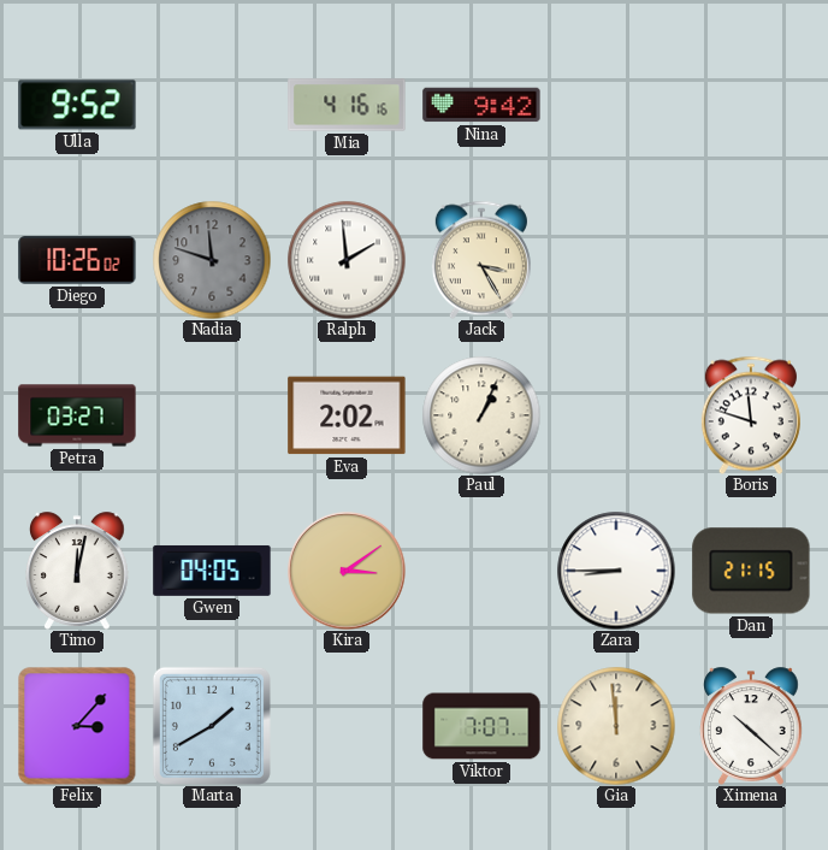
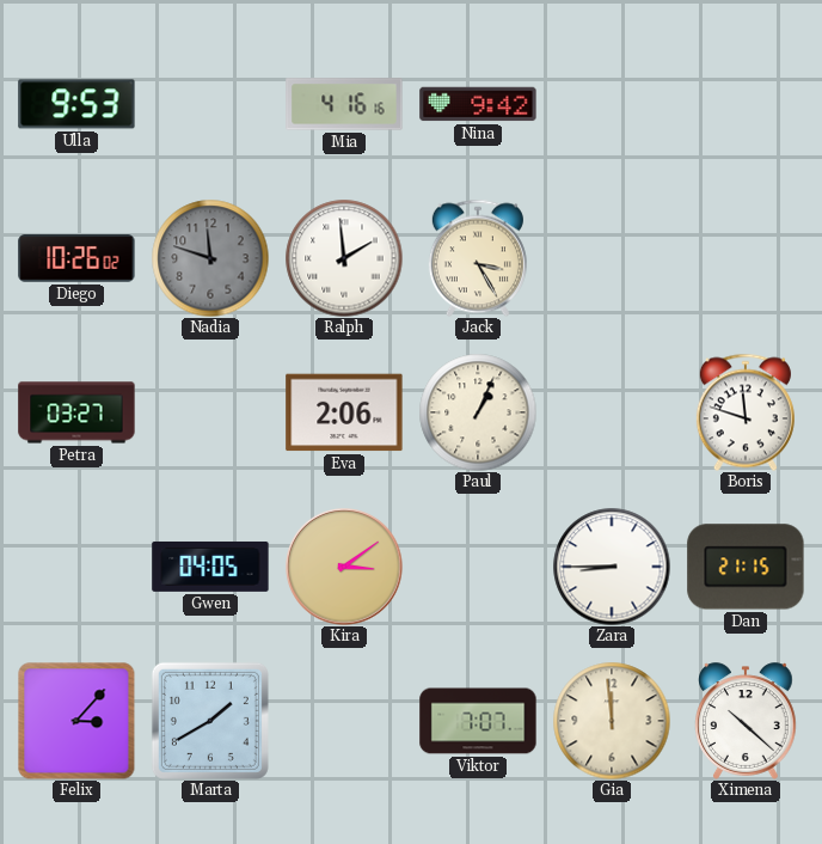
Ulla: 9:52 -> 9:53
Eva: 2:02 -> 2:06
Timo: 12:02 -> none
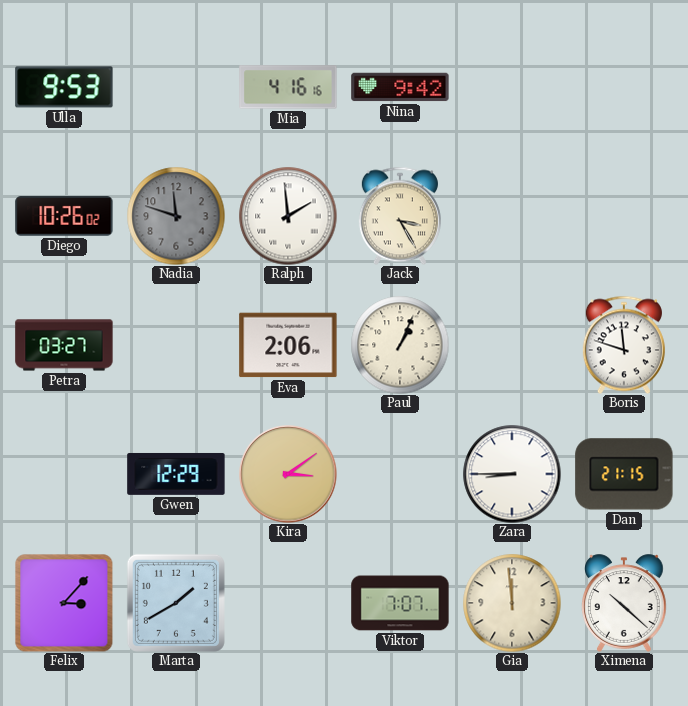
Gwen: 04:05 -> 12:29
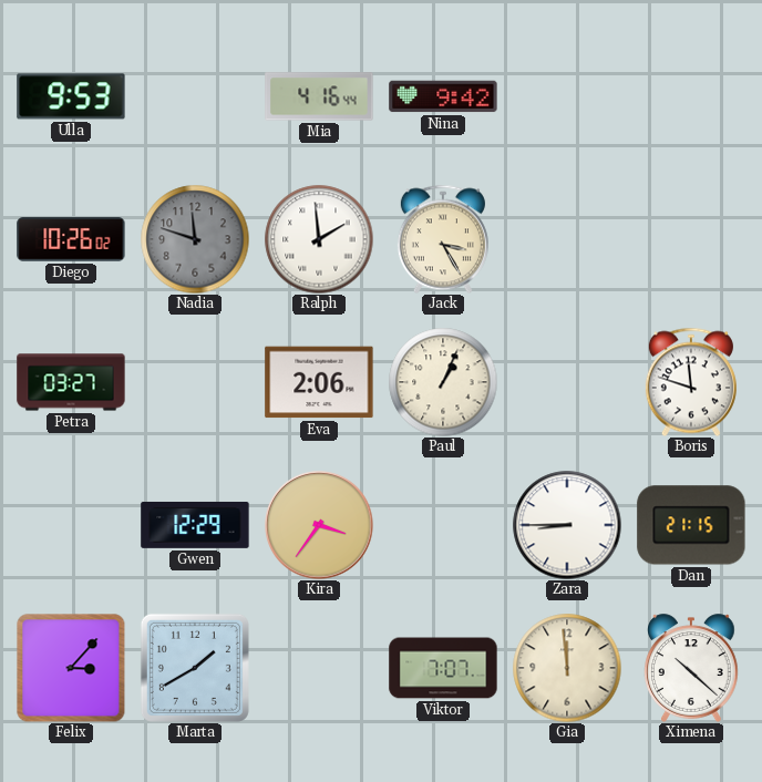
Mia: 4:16:16 -> 4:16:44
Kira: 3:09 -> 3:36
